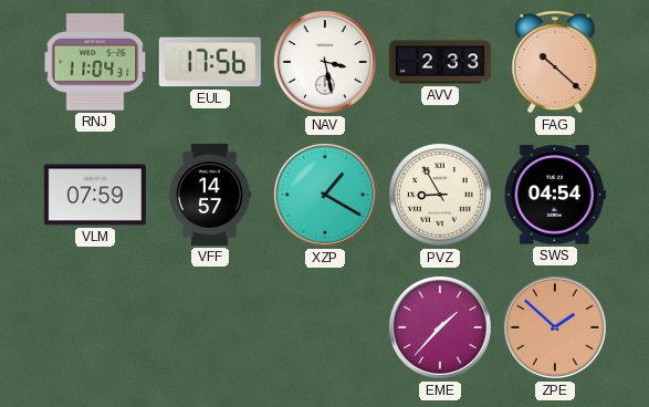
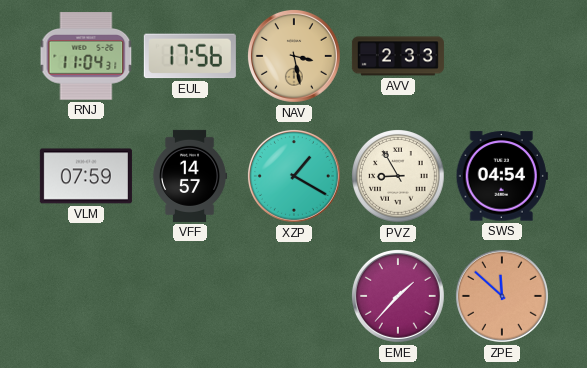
NAV dial: white -> champagne
FAG: 10:22 -> none
ZPE: 1:52 -> 11:52
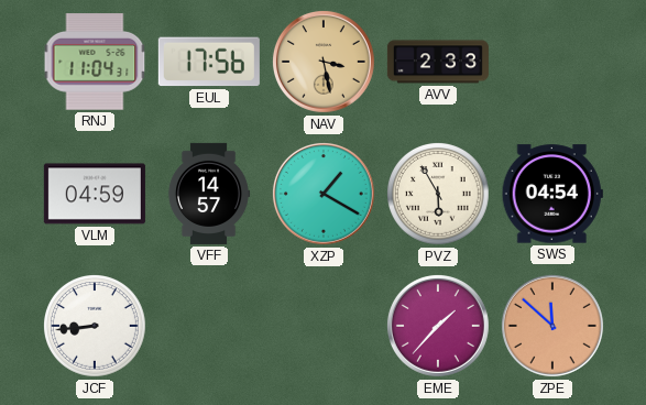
VLM: 07:59 -> 04:59
PVZ: 8:55 -> 5:55
JCF: none -> 8:44
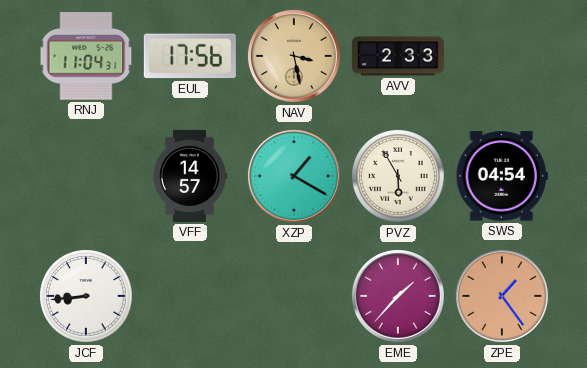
VLM: 04:59 -> none
ZPE: 11:52 -> 1:24
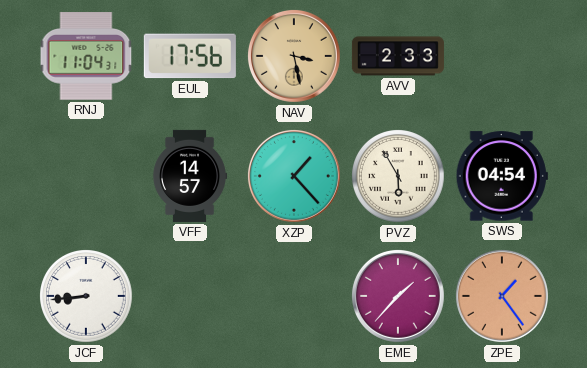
XZP: 1:20 -> 1:23
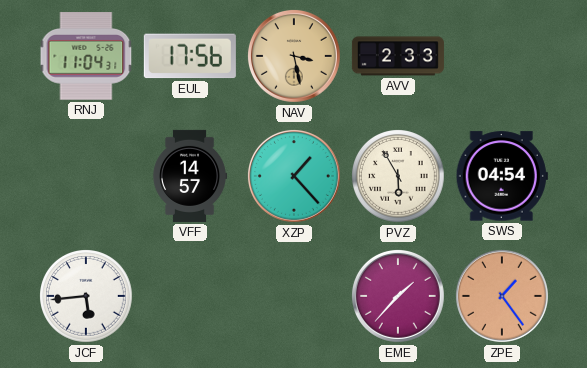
JCF: 8:44 -> 5:44
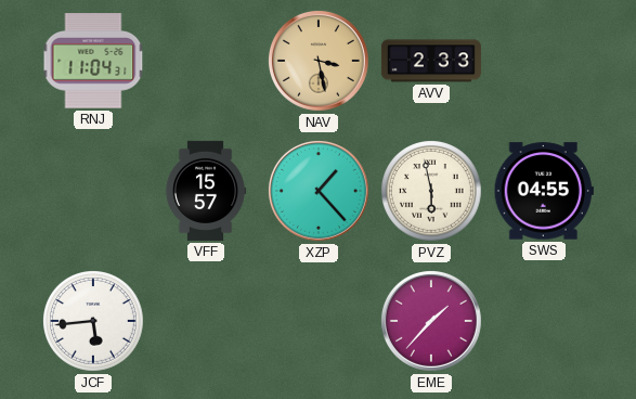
EUL: 17:56 -> none
VFF: 14:57 -> 15:57
PVZ: 5:55 -> 5:58
SWS: 04:54 -> 04:55
ZPE: 1:24 -> none
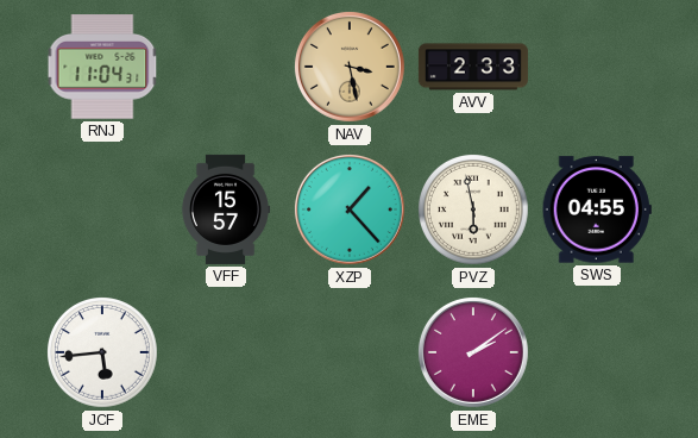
EME: 1:37 -> 2:09
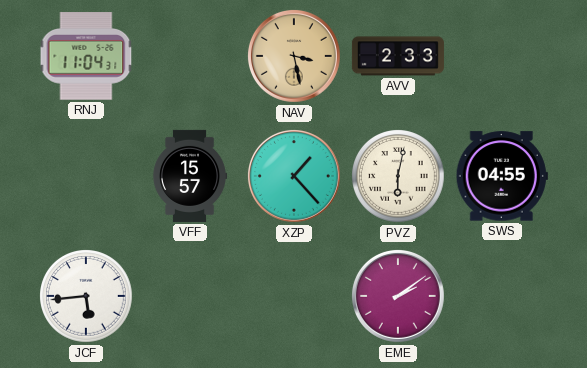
PVZ: 5:58 -> 6:02
